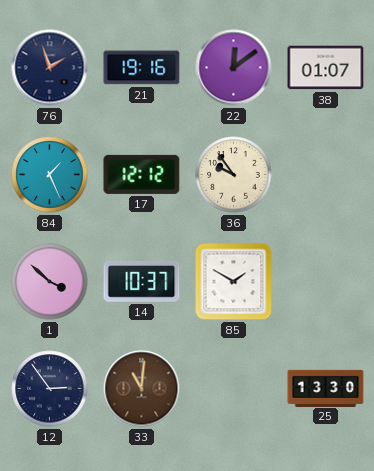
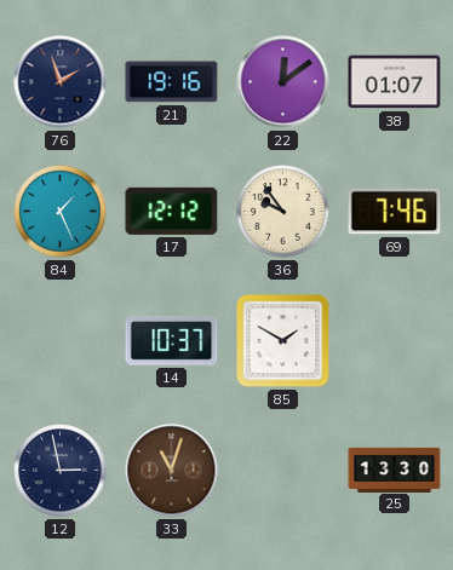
69: none -> 7:46
1: 3:52 -> none
12: 2:54 -> 2:58
33: 11:01 -> 11:03
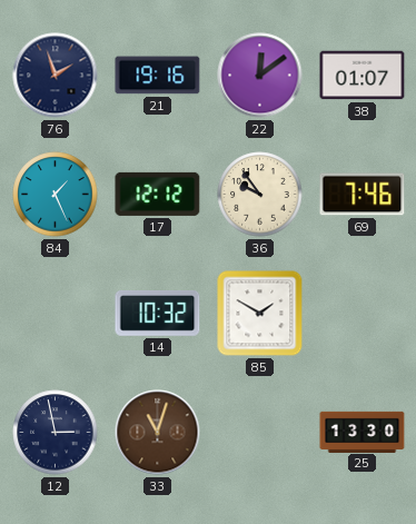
14: 10:37 -> 10:32
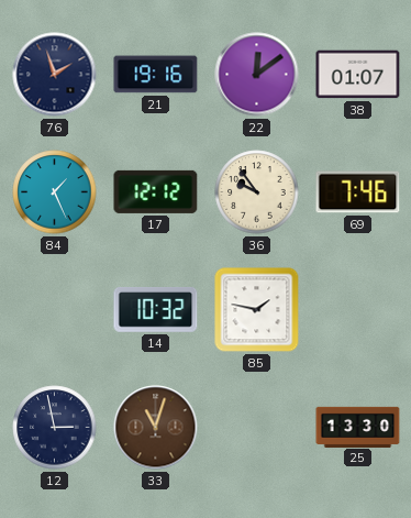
85: 1:50 -> 1:47
